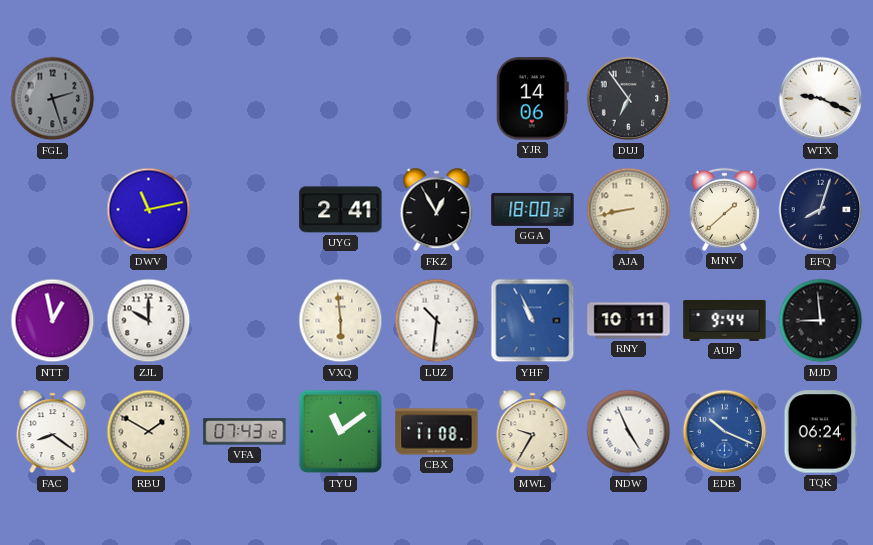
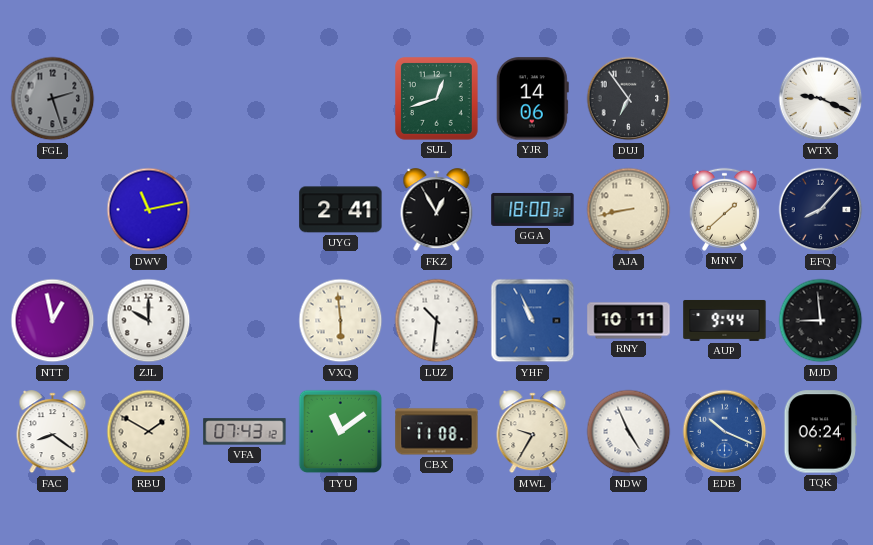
SUL: none -> 12:42
EFQ: 8:03 -> 8:07
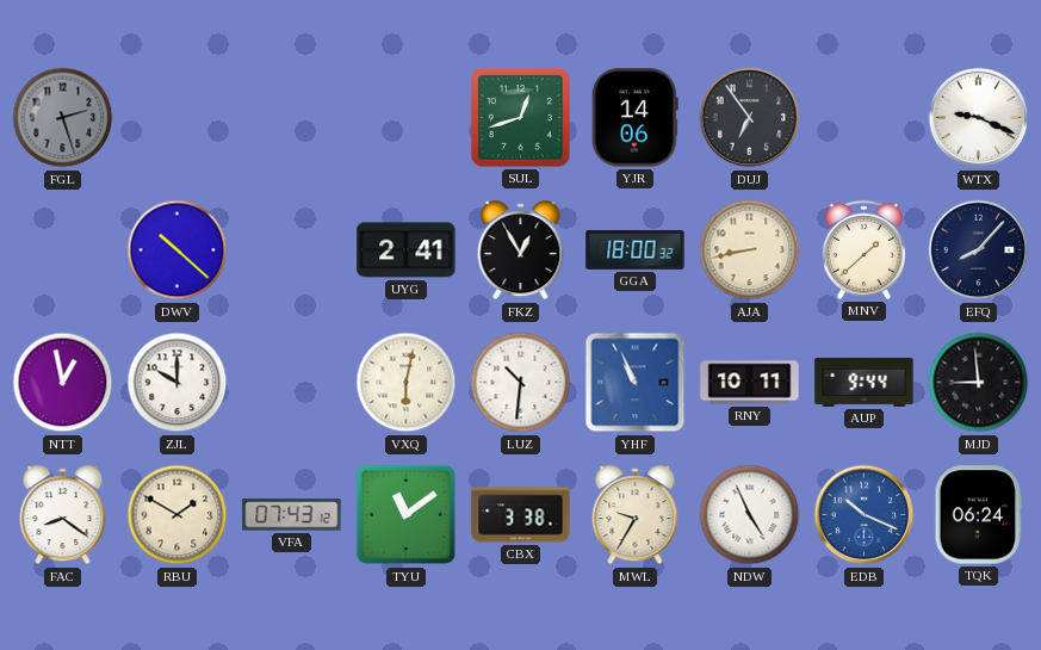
DWV: 11:13 -> 10:22
VXQ: 5:59 -> 6:02
CBX: 11:08 -> 3:38
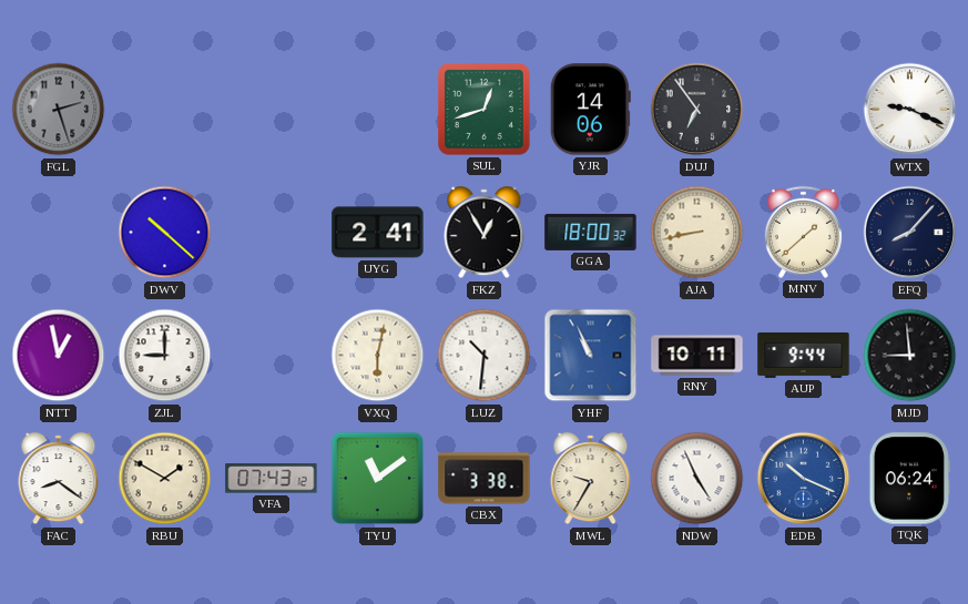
ZJL: 10:00 -> 9:00
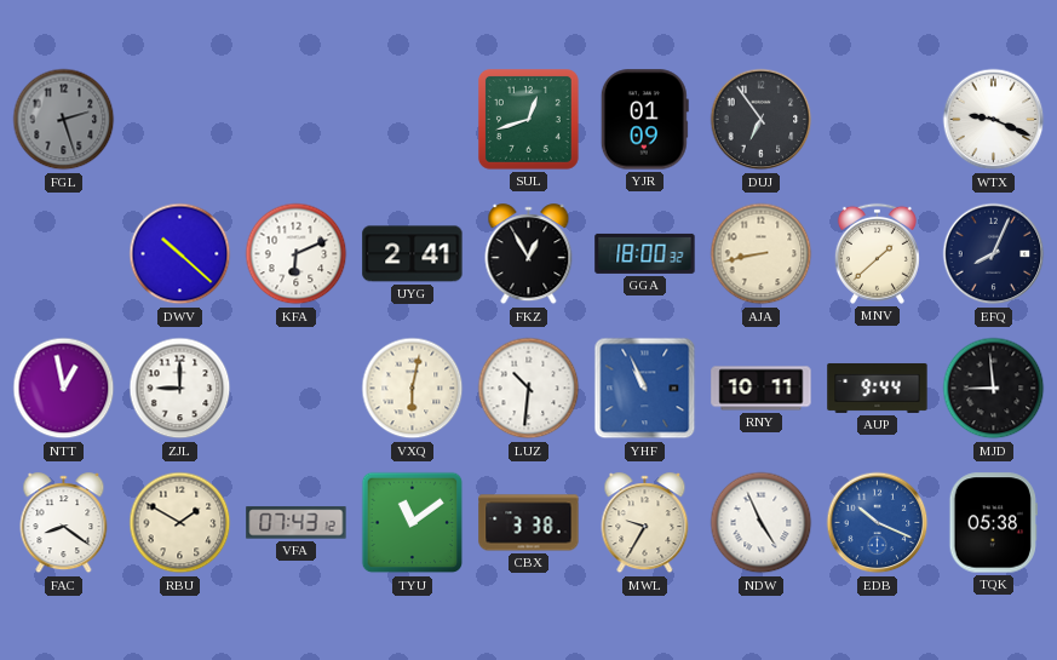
YJR: 14:06 -> 01:09
KFA: none -> 6:11
EFQ: 8:07 -> 8:04
TQK: 06:24 -> 05:38
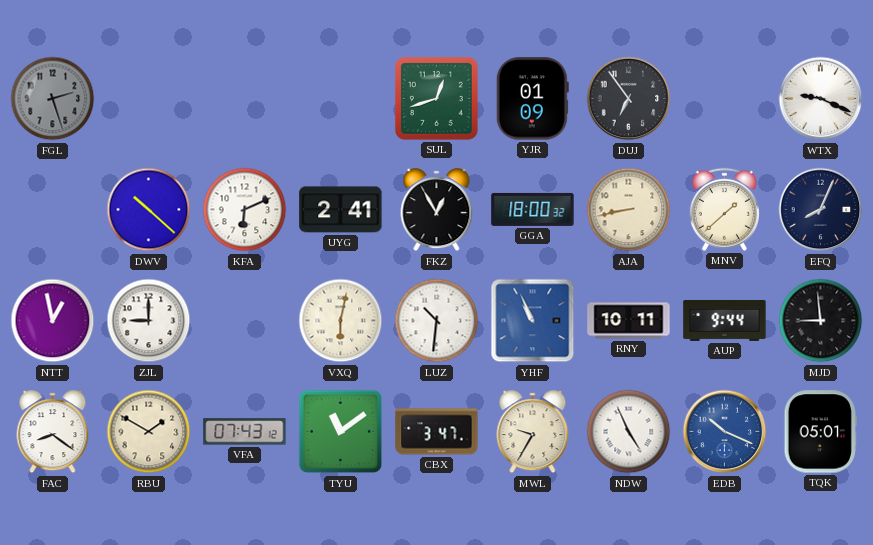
CBX: 3:38 -> 3:47
TQK: 05:38 -> 05:01
